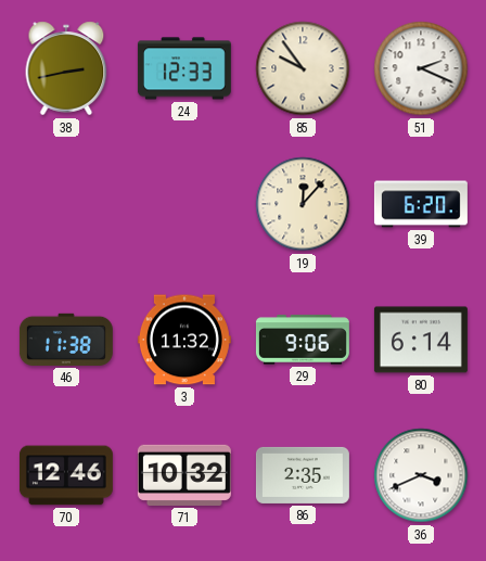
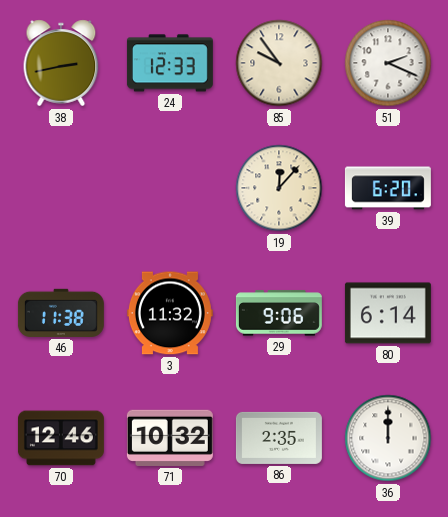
36: 3:41 -> 12:00
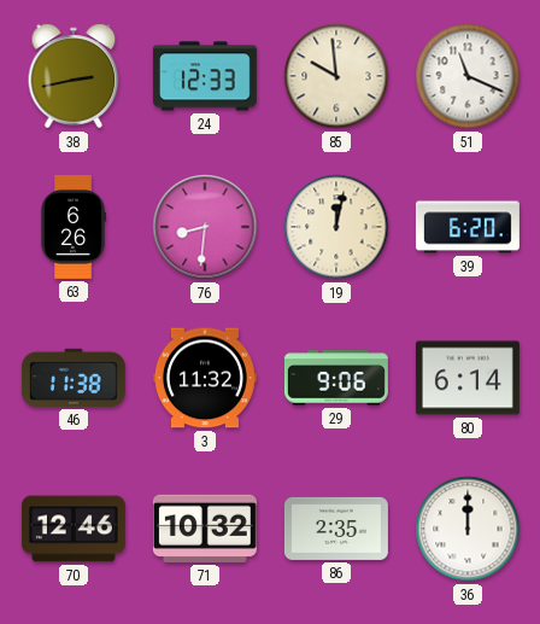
85: 9:54 -> 9:59
51: 2:19 -> 11:19
63: none -> 6:26
76: none -> 8:31
19: 12:07 -> 12:02
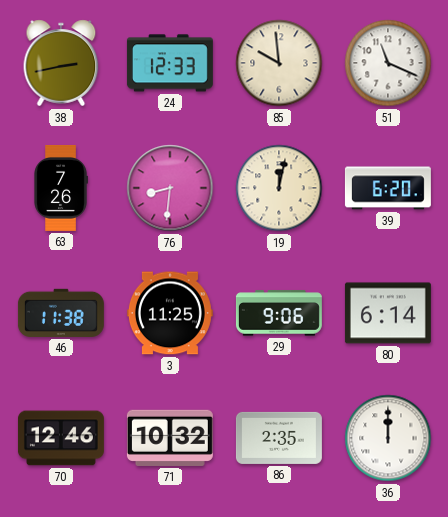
63: 6:26 -> 7:26
3: 11:32 -> 11:25
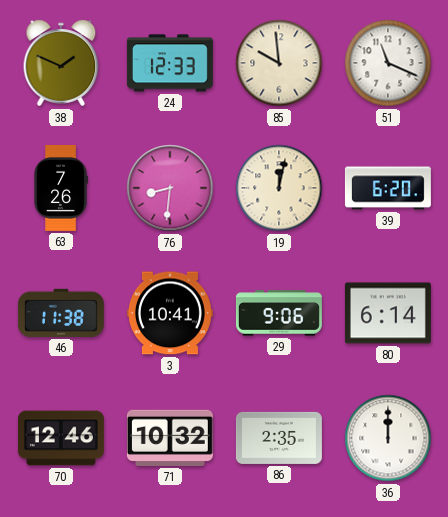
38: 2:43 -> 1:49
3: 11:25 -> 10:41
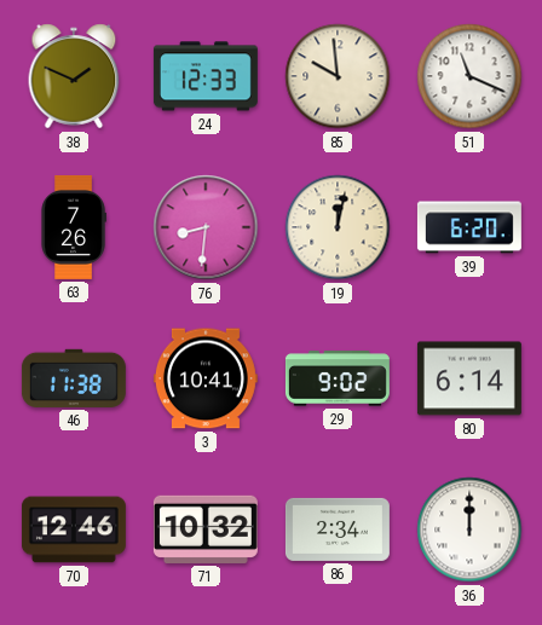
29: 9:06 -> 9:02
86: 2:35 -> 2:34
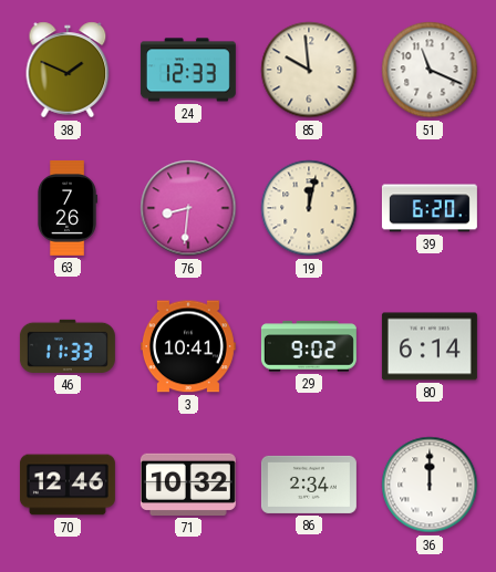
46: 11:38 -> 11:33
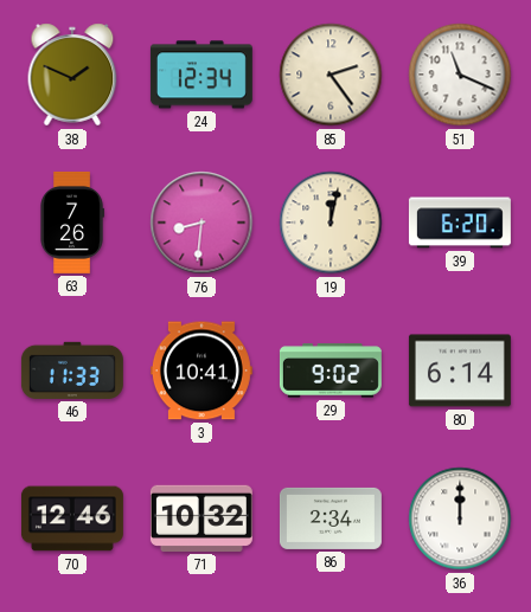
24: 12:33 -> 12:34
85: 9:59 -> 2:24
